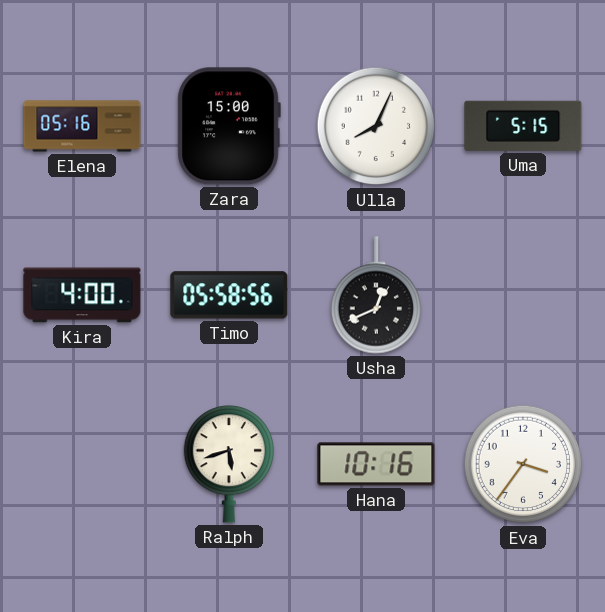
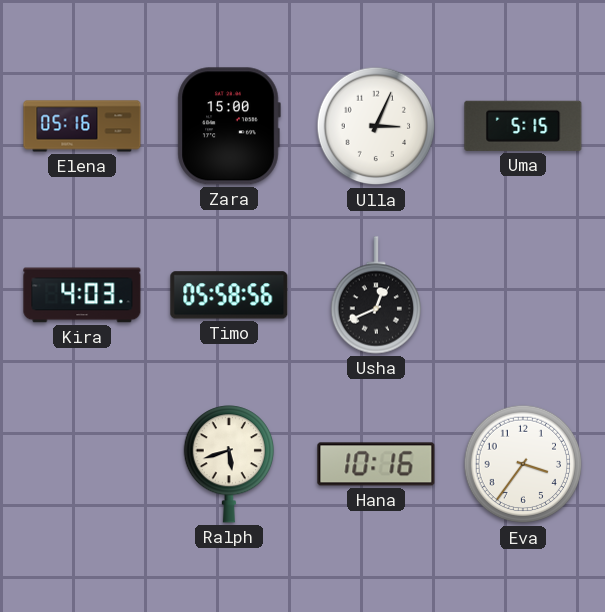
Ulla: 8:04 -> 3:04
Kira: 4:00 -> 4:03
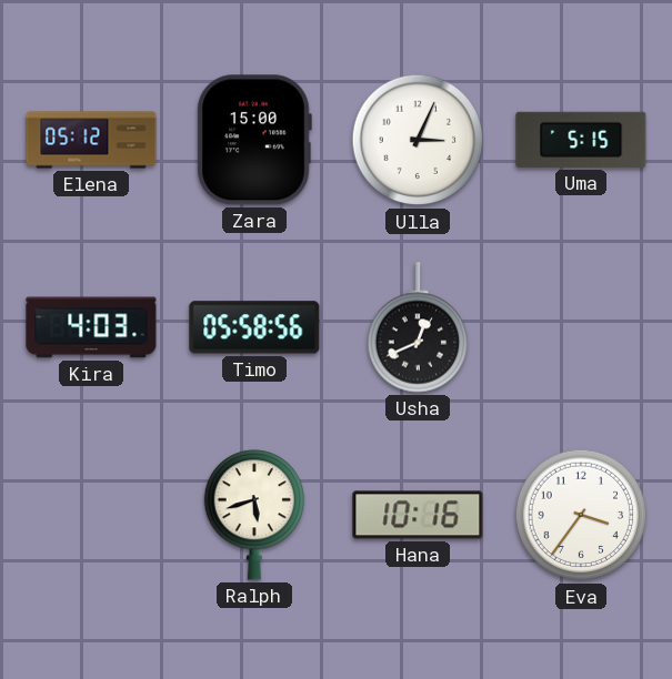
Elena: 05:16 -> 05:12
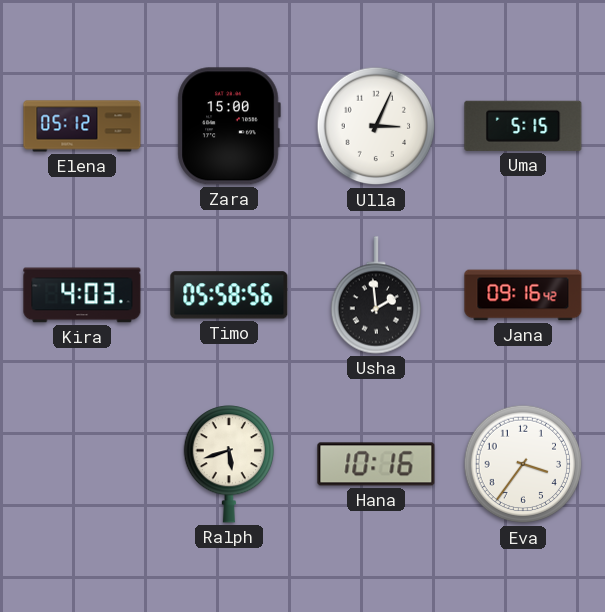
Usha: 12:41 -> 1:59
Jana: none -> 09:16
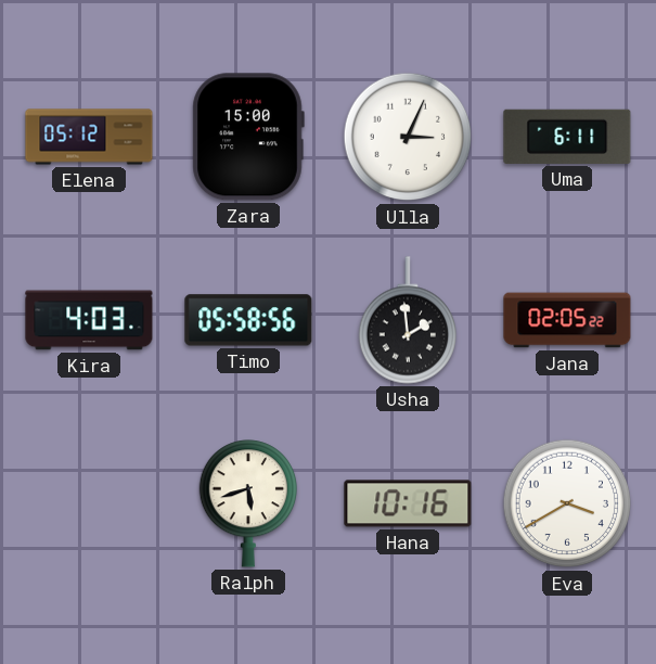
Uma: 5:15 -> 6:11
Jana: 09:16 -> 02:05
Eva: 3:36 -> 3:40
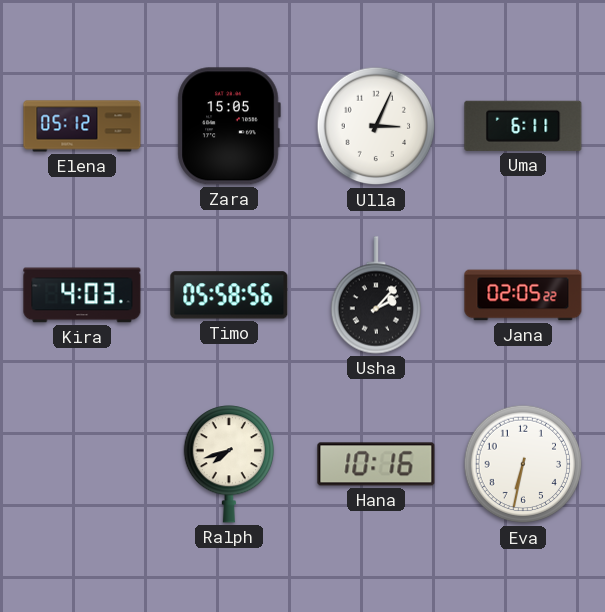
Zara: 15:00 -> 15:05
Usha: 1:59 -> 2:07
Ralph: 5:42 -> 7:42
Eva: 3:40 -> 6:32
